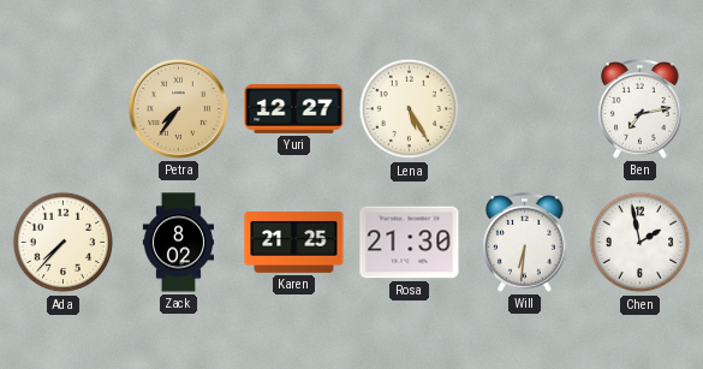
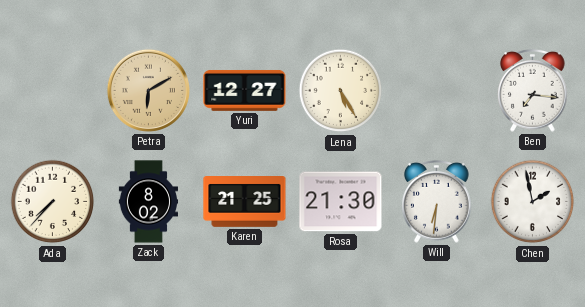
Petra: 7:36 -> 6:10
Ben: 7:13 -> 7:16
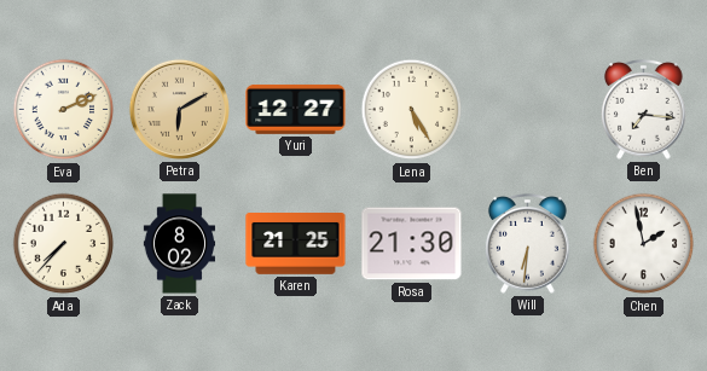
Eva: none -> 2:11
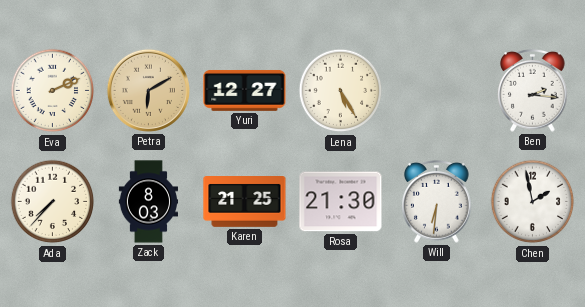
Ben: 7:16 -> 2:16
Zack: 8:02 -> 8:03
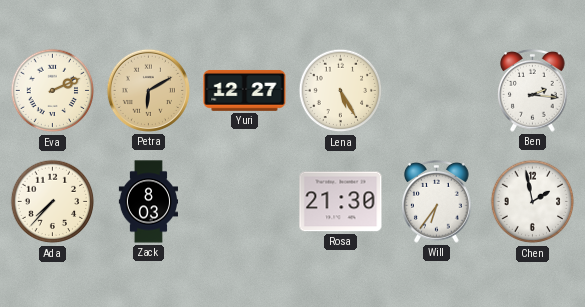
Karen: 21:25 -> none
Will: 6:31 -> 6:36
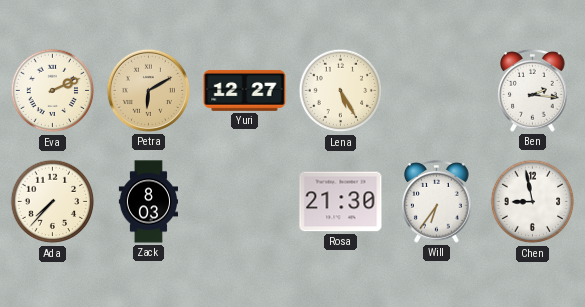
Chen: 1:58 -> 8:58
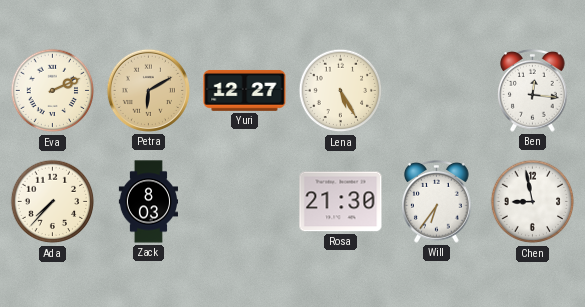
Ben: 2:16 -> 12:16
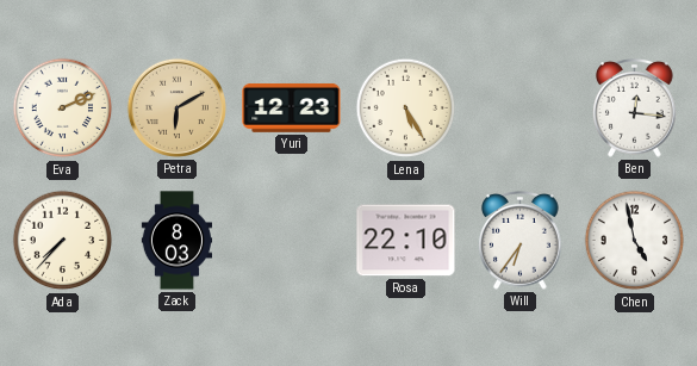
Yuri: 12:27 -> 12:23
Rosa: 21:30 -> 22:10
Chen: 8:58 -> 4:58
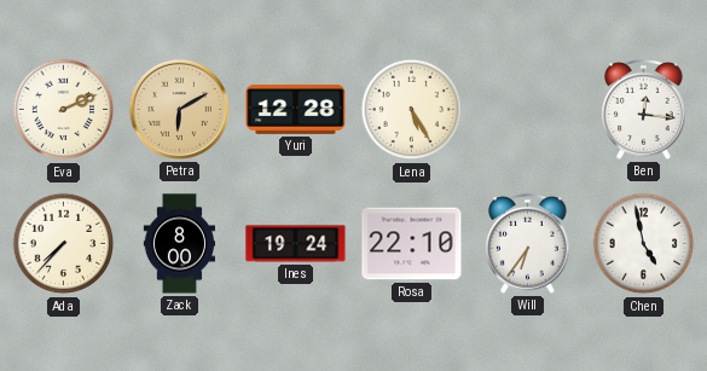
Yuri: 12:23 -> 12:28
Zack: 8:03 -> 8:00
Ines: none -> 19:24
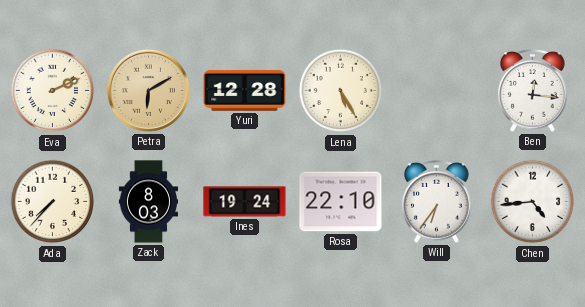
Zack: 8:00 -> 8:03
Chen: 4:58 -> 4:44
